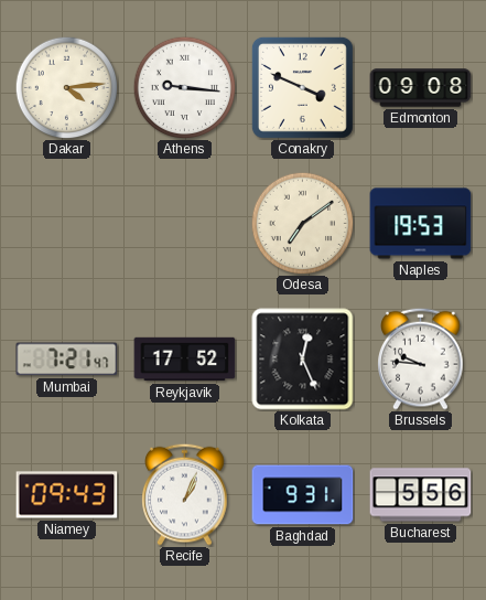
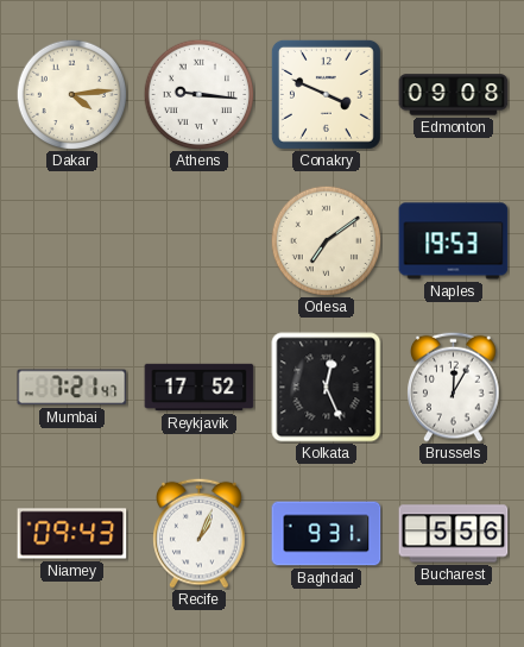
Brussels: 9:46 -> 12:05
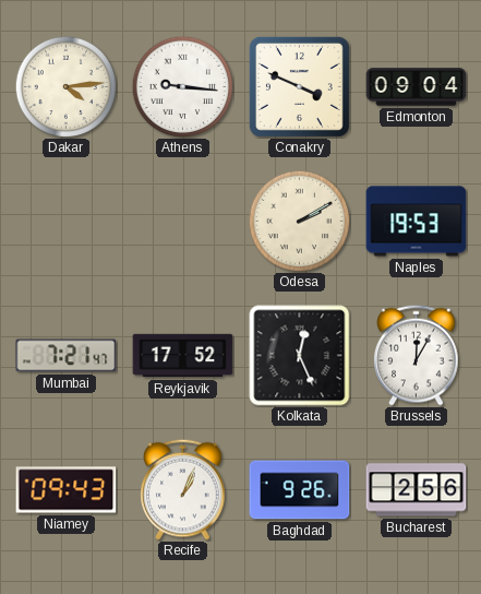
Edmonton: 09:08 -> 09:04
Odesa: 7:09 -> 2:10
Baghdad: 9:31 -> 9:26
Bucharest: 5:56 -> 2:56
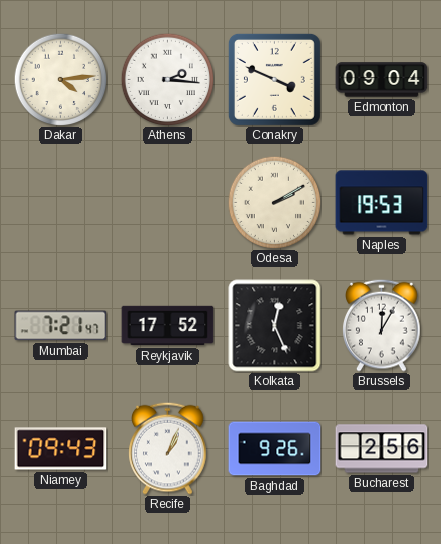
Athens: 9:16 -> 2:16
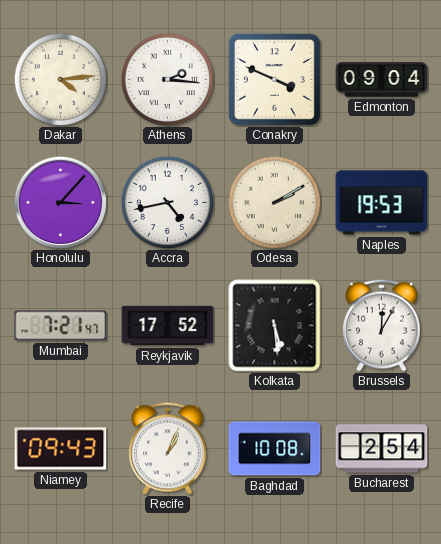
Honolulu: none -> 3:07
Accra: none -> 4:43
Kolkata: 12:26 -> 5:29
Baghdad: 9:26 -> 10:08
Bucharest: 2:56 -> 2:54
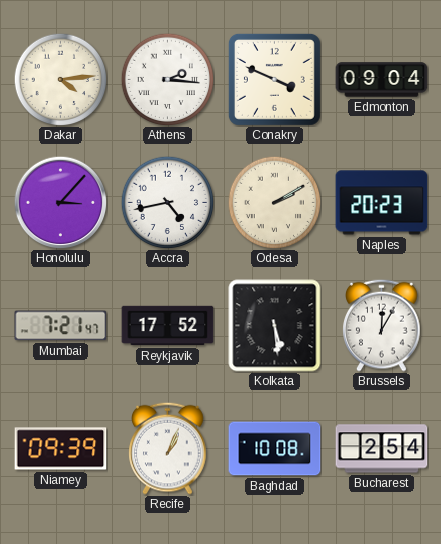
Naples: 19:53 -> 20:23
Niamey: 09:43 -> 09:39
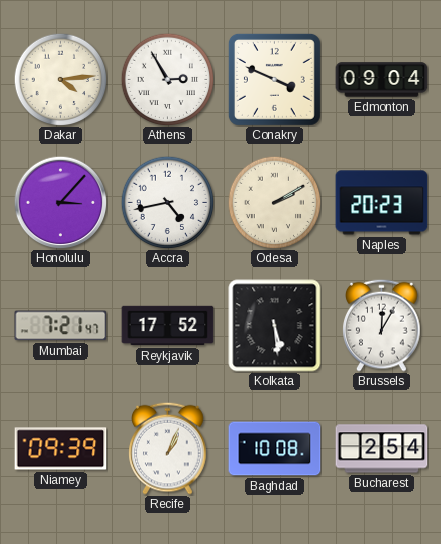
Athens: 2:16 -> 2:55
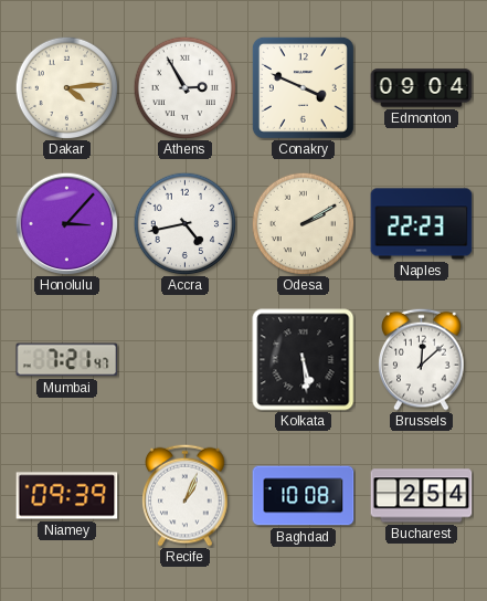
Naples: 20:23 -> 22:23
Reykjavik: 17:52 -> none
Brussels: 12:05 -> 12:08
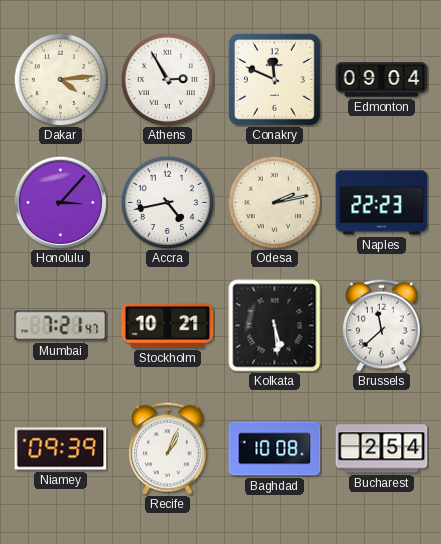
Conakry: 3:49 -> 11:49
Odesa: 2:10 -> 2:13
Stockholm: none -> 10:21
Brussels: 12:08 -> 11:38
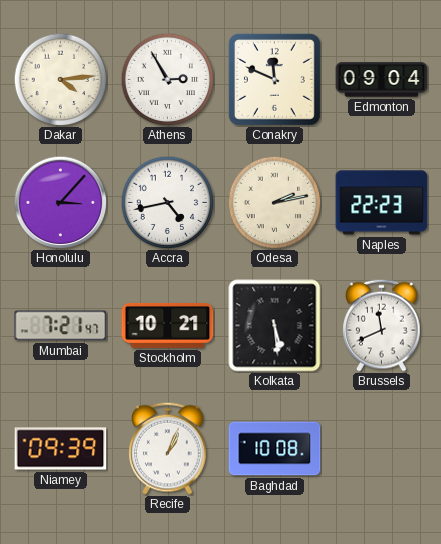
Brussels: 11:38 -> 11:41
Bucharest: 2:54 -> none
